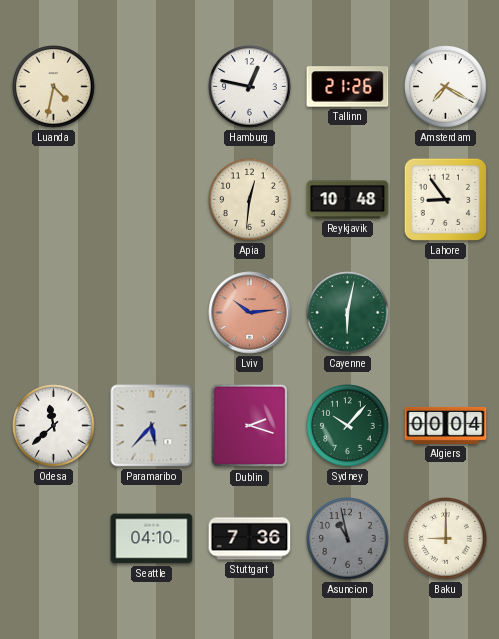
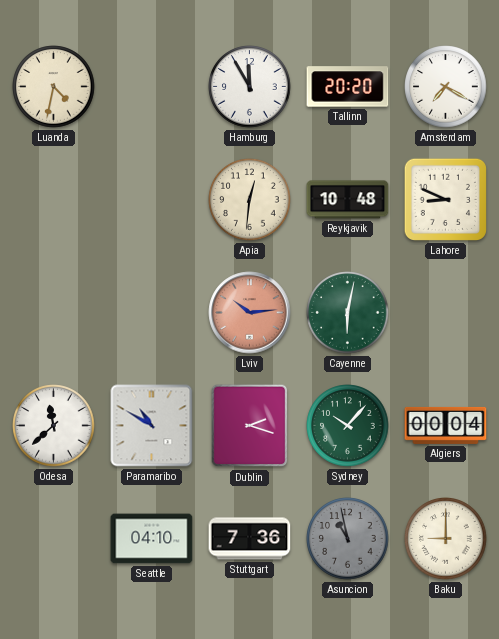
Hamburg: 12:47 -> 11:55
Tallinn: 21:26 -> 20:20
Lahore: 8:54 -> 8:49
Paramaribo: 5:37 -> 10:50
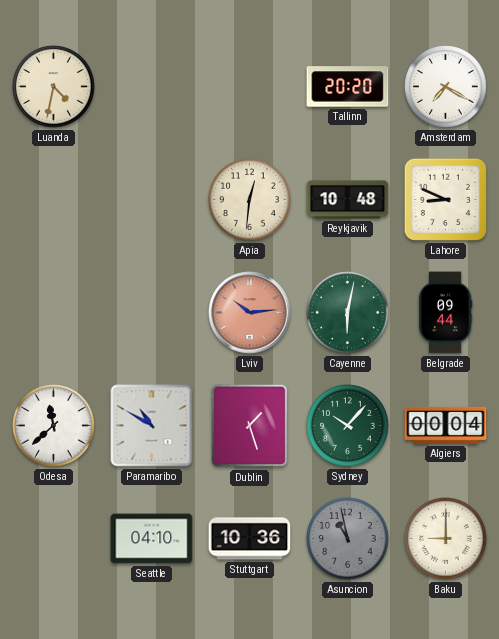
Hamburg: 11:55 -> none
Belgrade: none -> 09:44
Dublin: 2:18 -> 1:27
Stuttgart: 7:36 -> 10:36
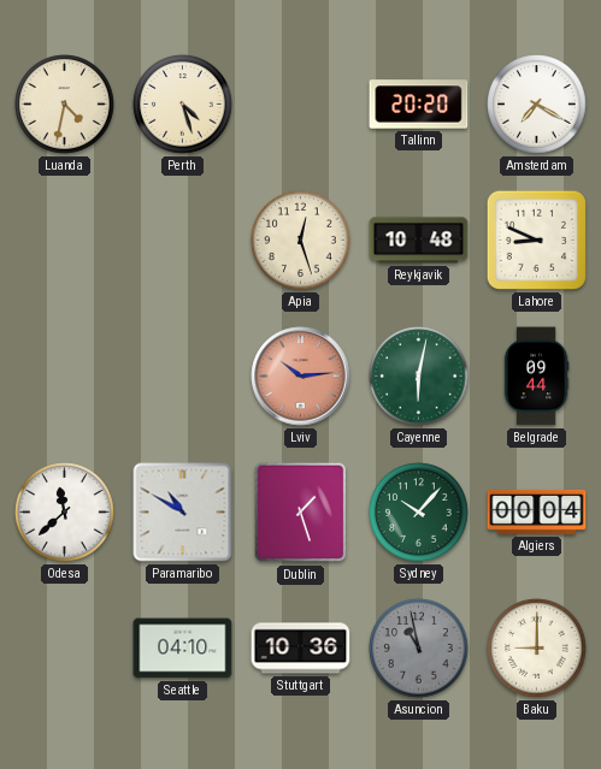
Perth: none -> 4:27
Apia: 12:31 -> 12:27
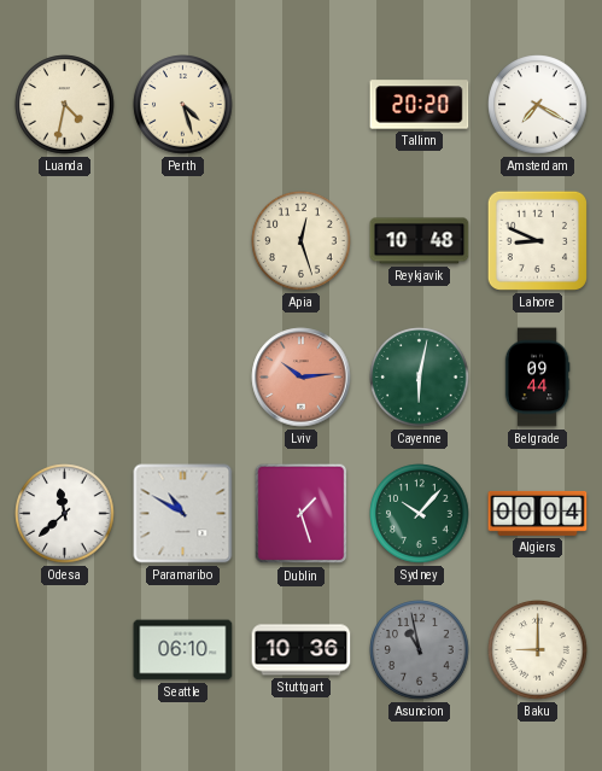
Seattle: 04:10 -> 06:10
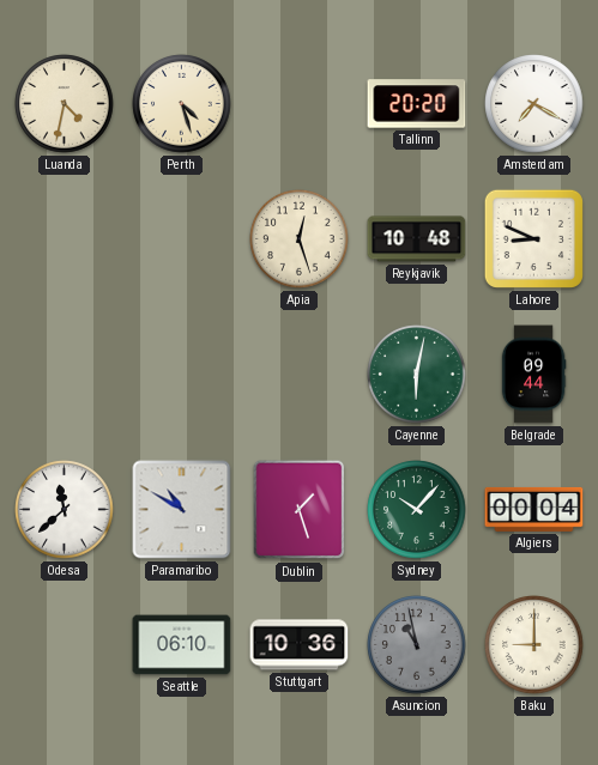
Lviv: 10:14 -> none
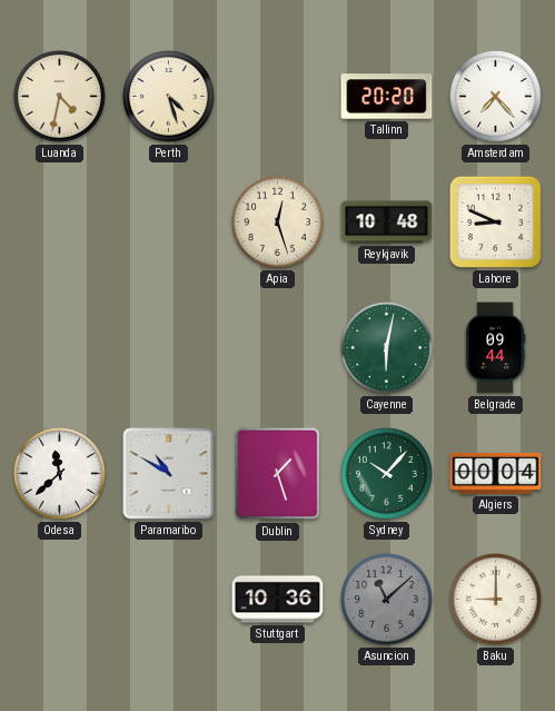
Amsterdam: 7:20 -> 7:23
Seattle: 06:10 -> none
Asuncion: 10:58 -> 11:08
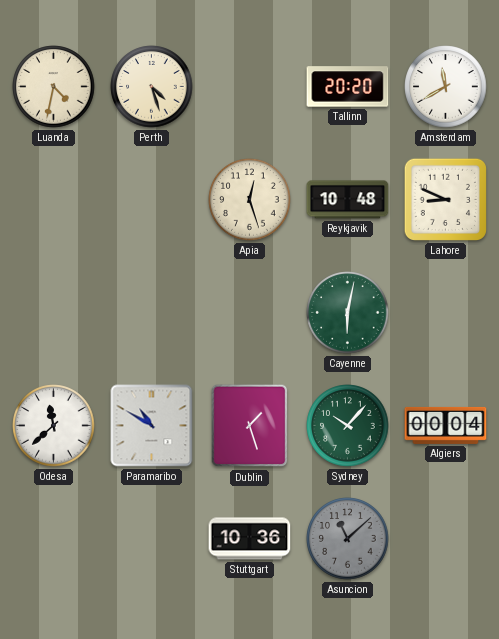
Amsterdam: 7:23 -> 11:40
Belgrade: 09:44 -> none
Baku: 9:00 -> none
